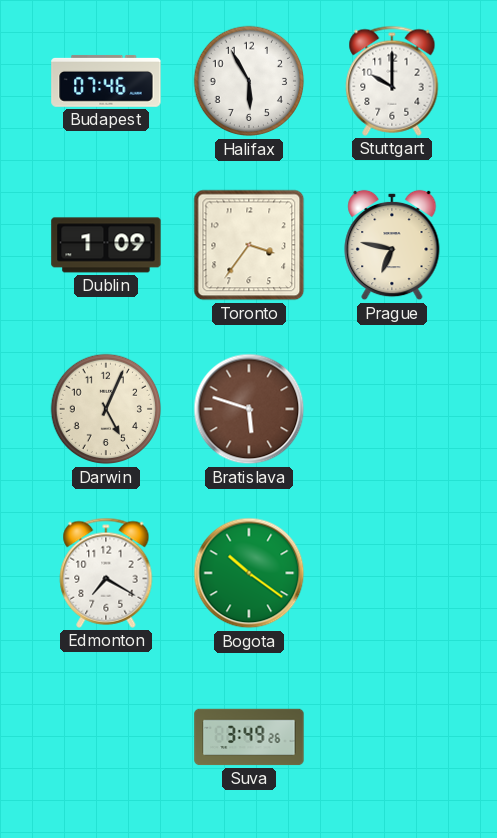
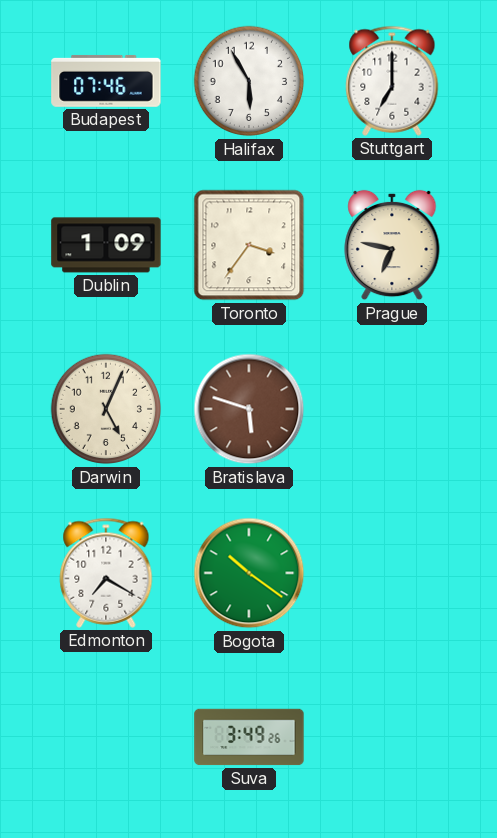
Stuttgart: 10:00 -> 7:00
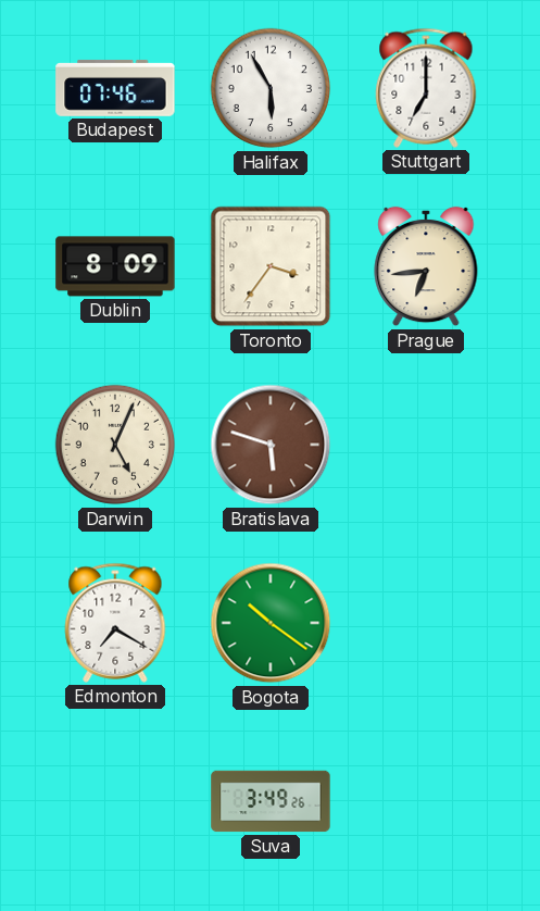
Dublin: 1:09 -> 8:09
Prague: 6:47 -> 6:44
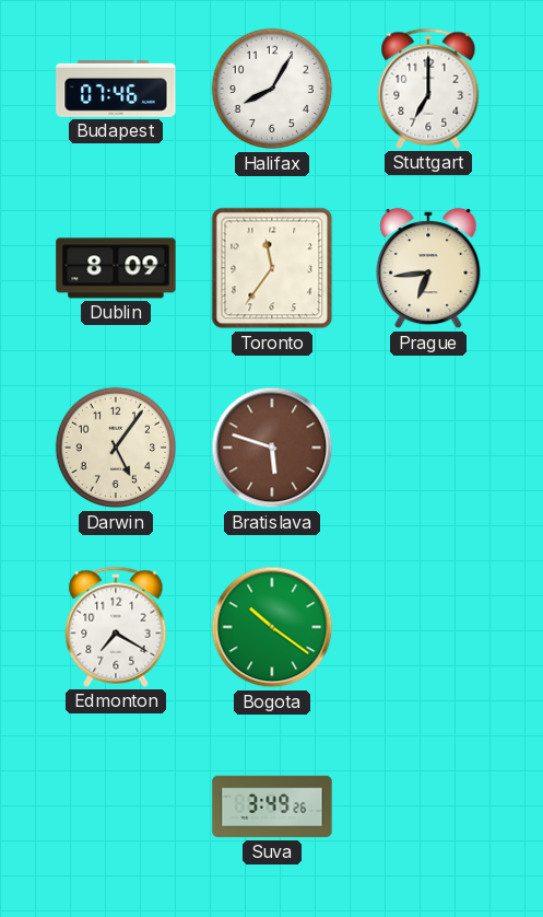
Halifax: 5:55 -> 8:05
Toronto: 3:36 -> 11:36
Darwin: 5:04 -> 5:06
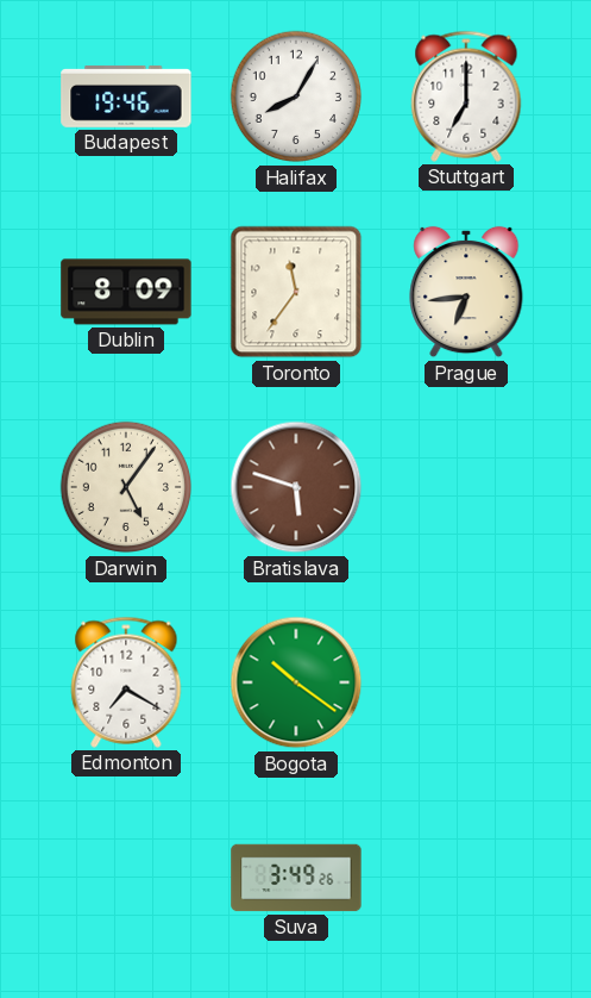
Budapest: 07:46 -> 19:46
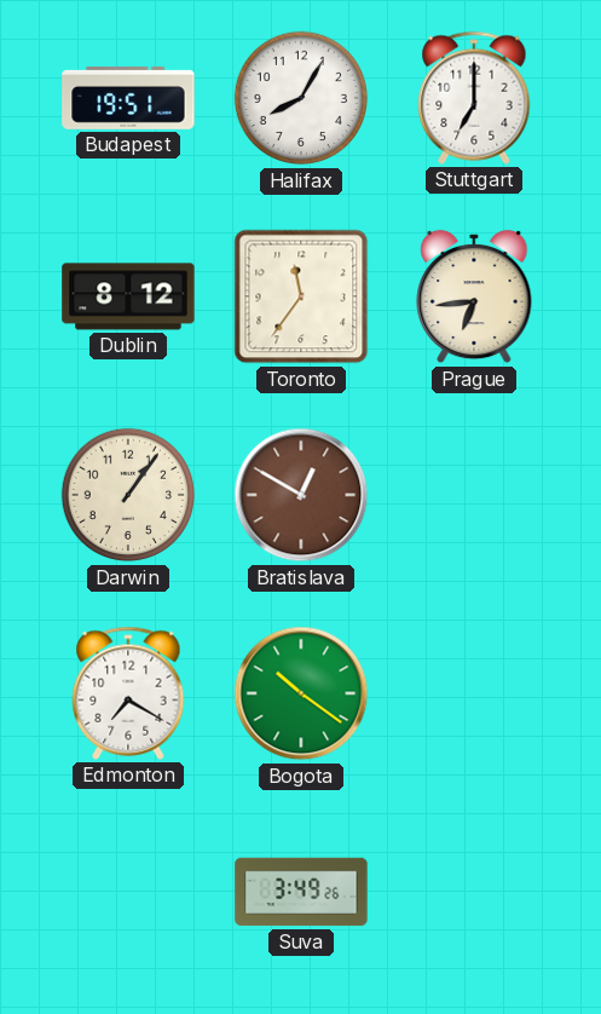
Budapest: 19:46 -> 19:51
Dublin: 8:09 -> 8:12
Darwin: 5:06 -> 1:06
Bratislava: 5:48 -> 12:50
